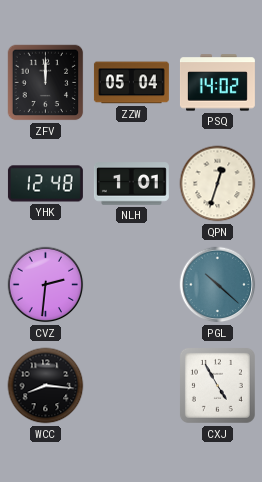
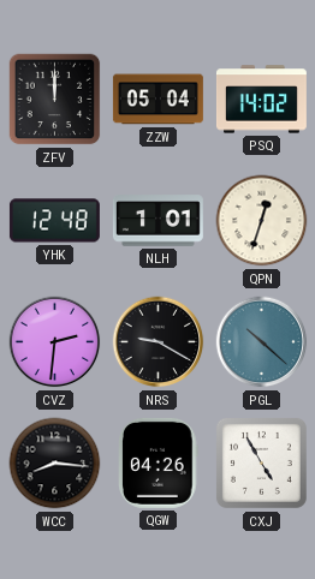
NRS: none -> 9:20
QGW: none -> 04:26
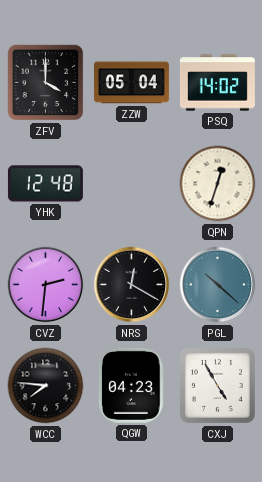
ZFV: 12:00 -> 4:00
NLH: 1:01 -> none
NRS: 9:20 -> 12:20
WCC: 8:16 -> 7:46
QGW: 04:26 -> 04:23
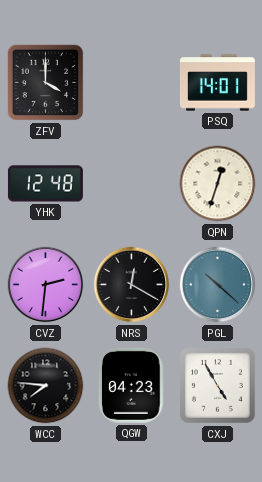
ZZW: 05:04 -> none
PSQ: 14:02 -> 14:01
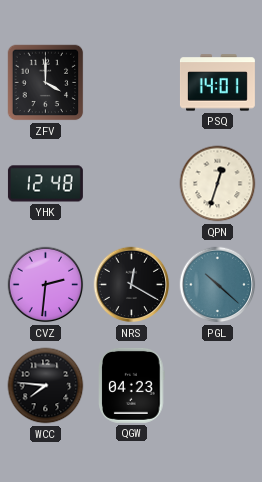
CXJ: 4:55 -> none
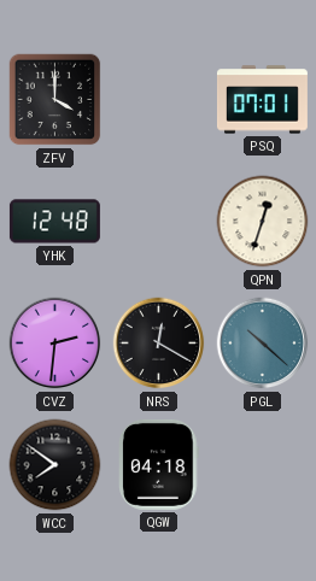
PSQ: 14:01 -> 07:01
WCC: 7:46 -> 7:51
QGW: 04:23 -> 04:18
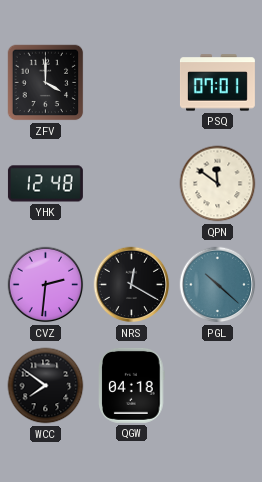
QPN: 12:33 -> 11:51
